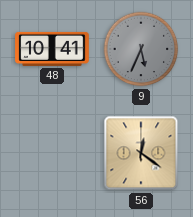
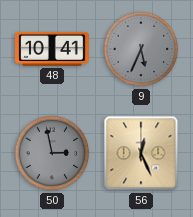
50: none -> 2:58
56: 12:21 -> 12:26
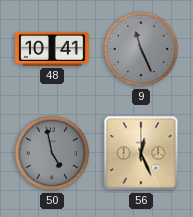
9: 5:34 -> 11:26
50: 2:58 -> 4:58
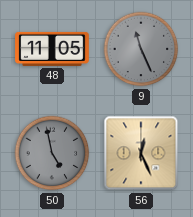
48: 10:41 -> 11:05
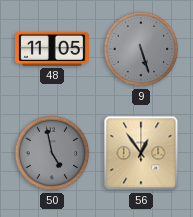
9: 11:26 -> 5:27
56: 12:26 -> 12:54
